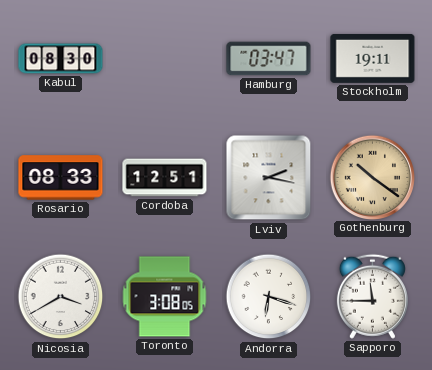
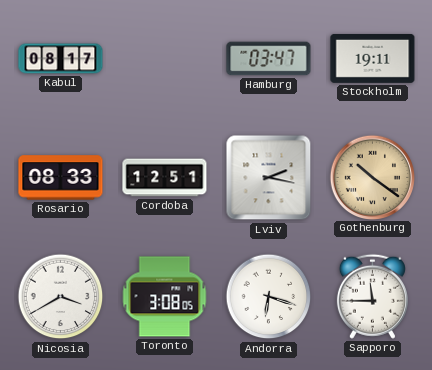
Kabul: 08:30 -> 08:17
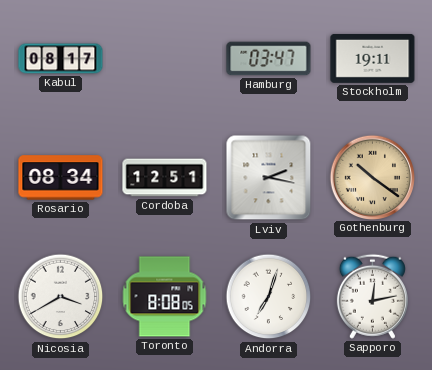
Rosario: 08:33 -> 08:34
Toronto: 3:08 -> 8:08
Andorra: 6:18 -> 7:03
Sapporo: 11:45 -> 12:13
